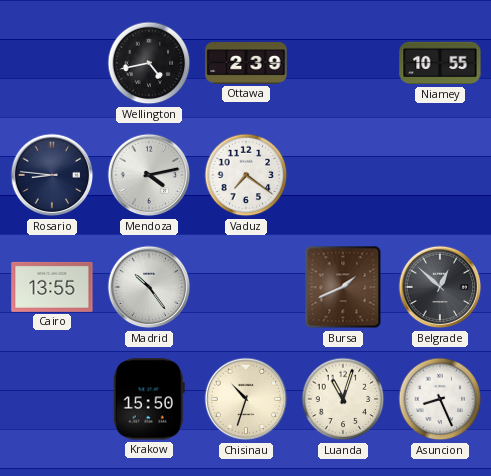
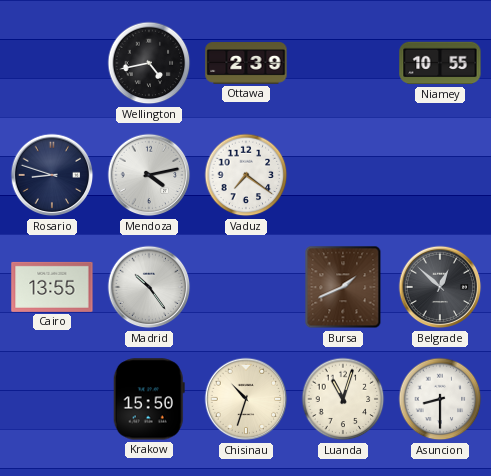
Rosario: 8:46 -> 8:48
Asuncion: 8:26 -> 8:30
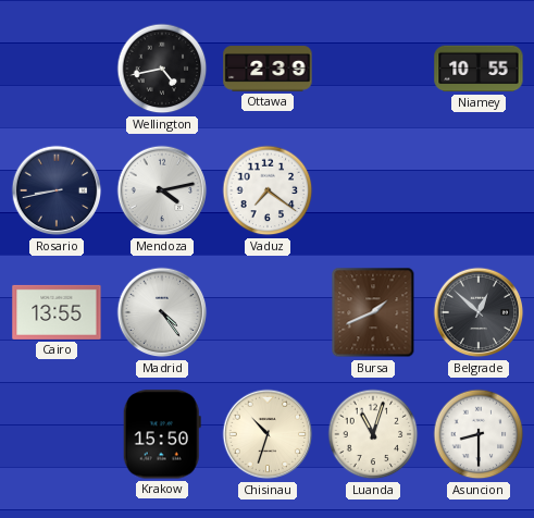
Rosario: 8:48 -> 8:43
Madrid: 10:24 -> 4:24
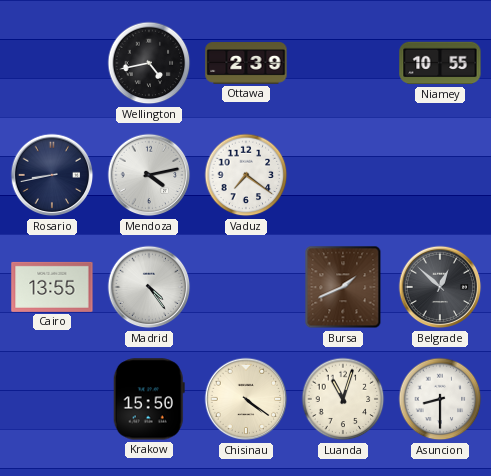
Chisinau: 10:33 -> 4:21
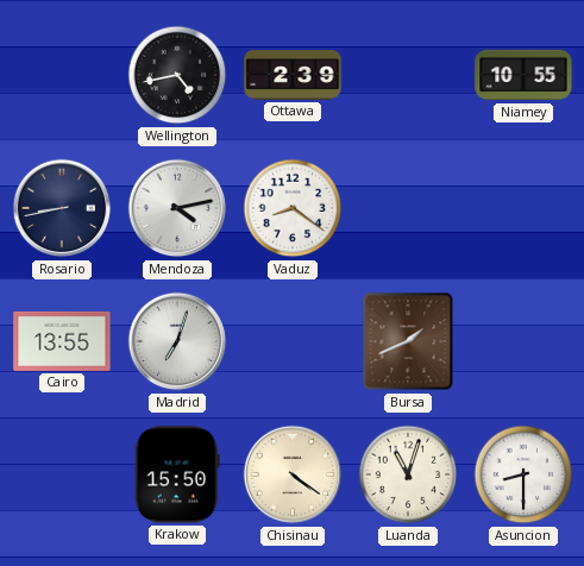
Vaduz: 7:21 -> 8:21
Madrid: 4:24 -> 7:03
Belgrade: 12:52 -> none
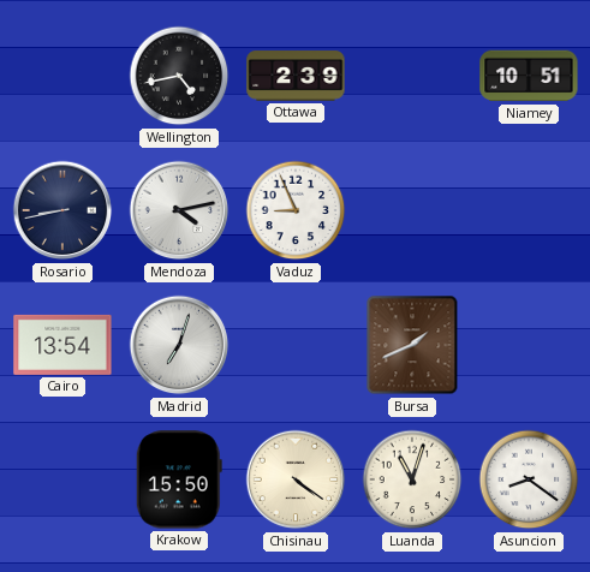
Niamey: 10:55 -> 10:51
Vaduz: 8:21 -> 8:56
Cairo: 13:55 -> 13:54
Asuncion: 8:30 -> 8:21
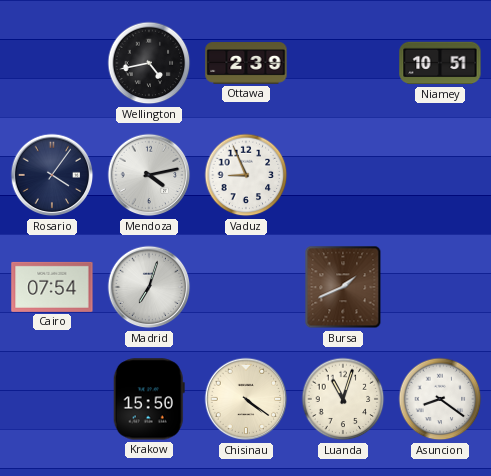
Rosario: 8:43 -> 4:06
Cairo: 13:54 -> 07:54
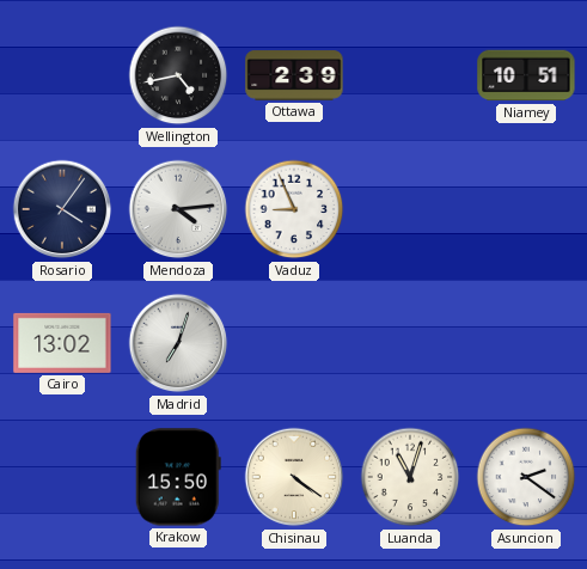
Mendoza: 4:13 -> 4:14
Cairo: 07:54 -> 13:02
Bursa: 1:41 -> none
Asuncion: 8:21 -> 2:21
